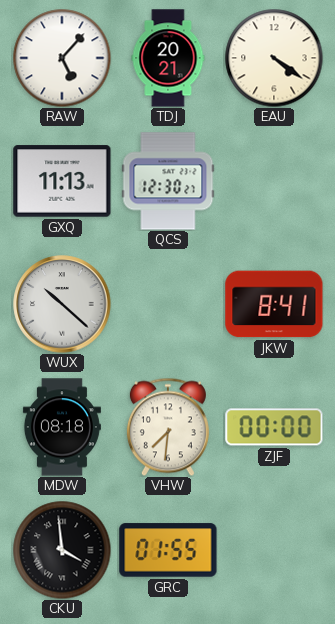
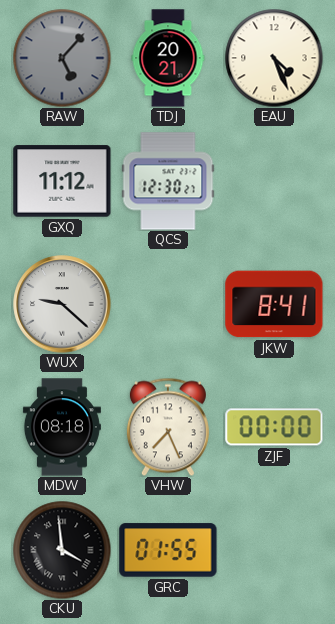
RAW dial: white -> grey
EAU: 4:21 -> 4:26
GXQ: 11:13 -> 11:12
WUX: 10:22 -> 9:22
VHW: 7:31 -> 7:26
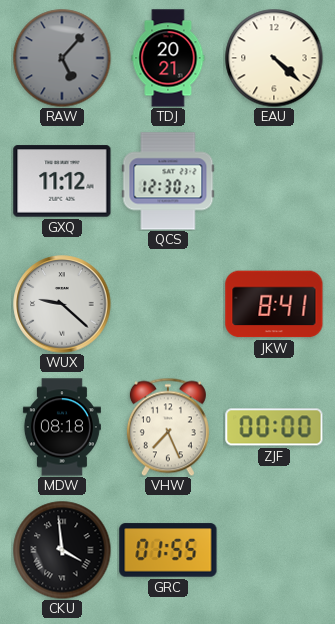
EAU: 4:26 -> 4:22
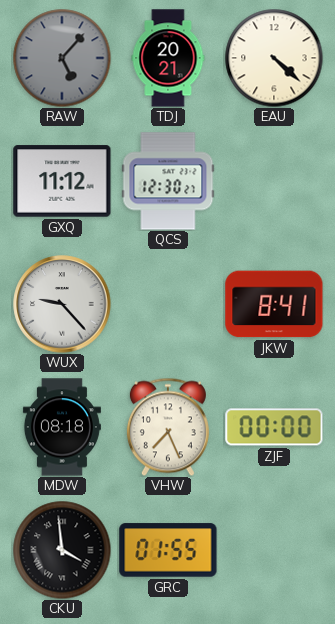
WUX: 9:22 -> 9:23
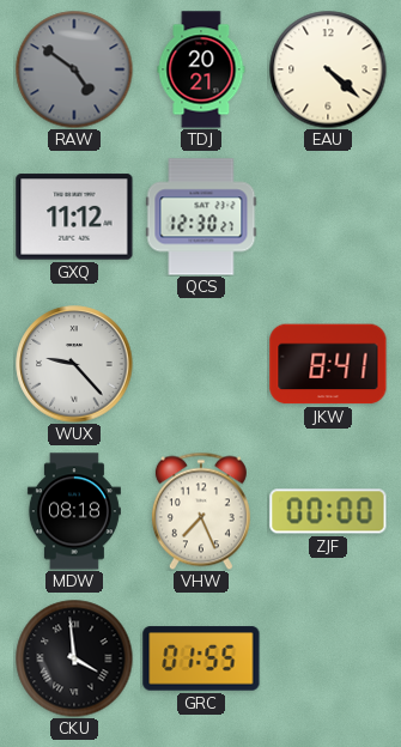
RAW: 5:07 -> 4:51
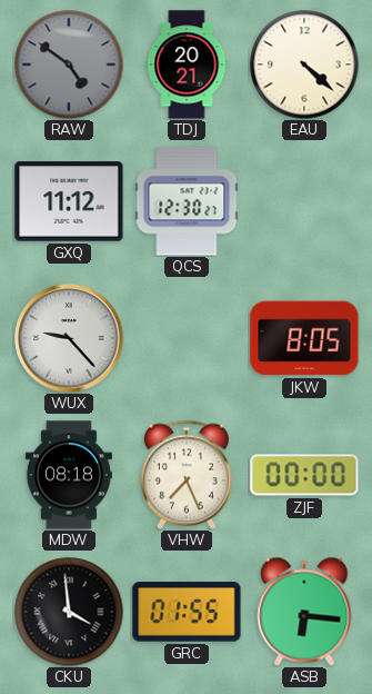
JKW: 8:41 -> 8:05
ASB: none -> 6:16
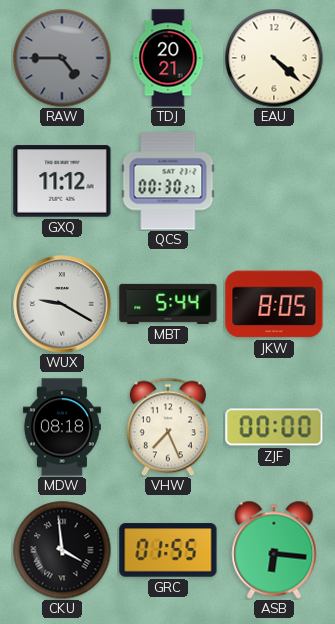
RAW: 4:51 -> 4:45
QCS: 12:30 -> 00:30
WUX: 9:23 -> 9:20
MBT: none -> 5:44
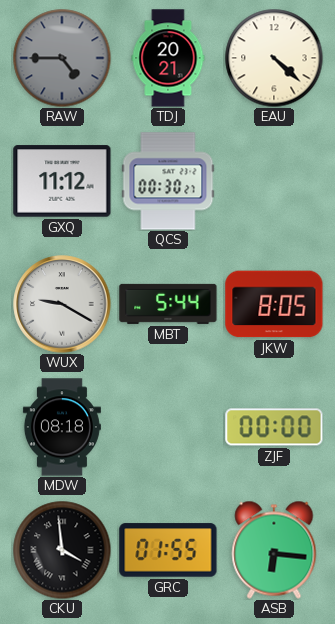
VHW: 7:26 -> none
